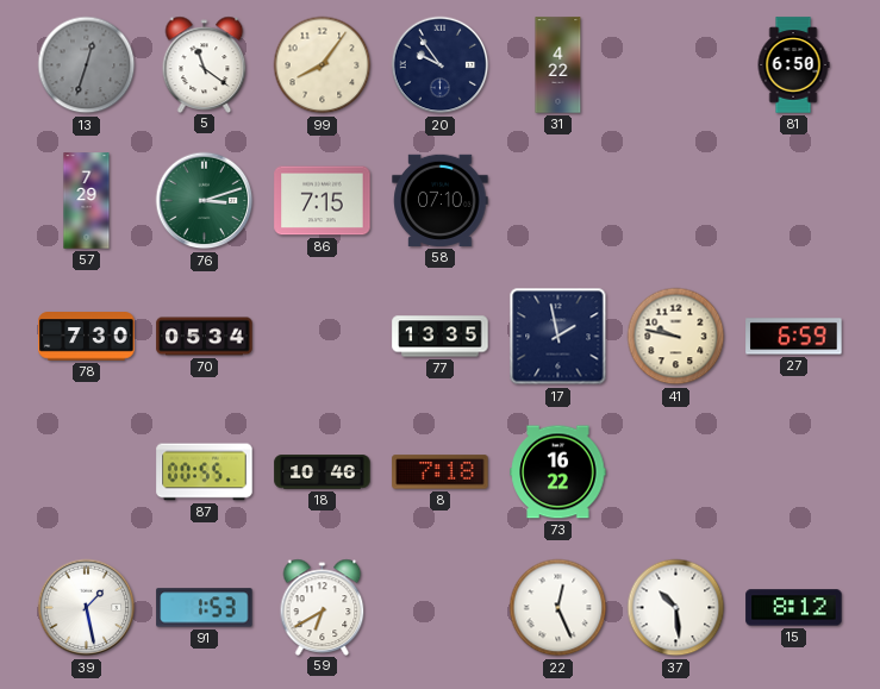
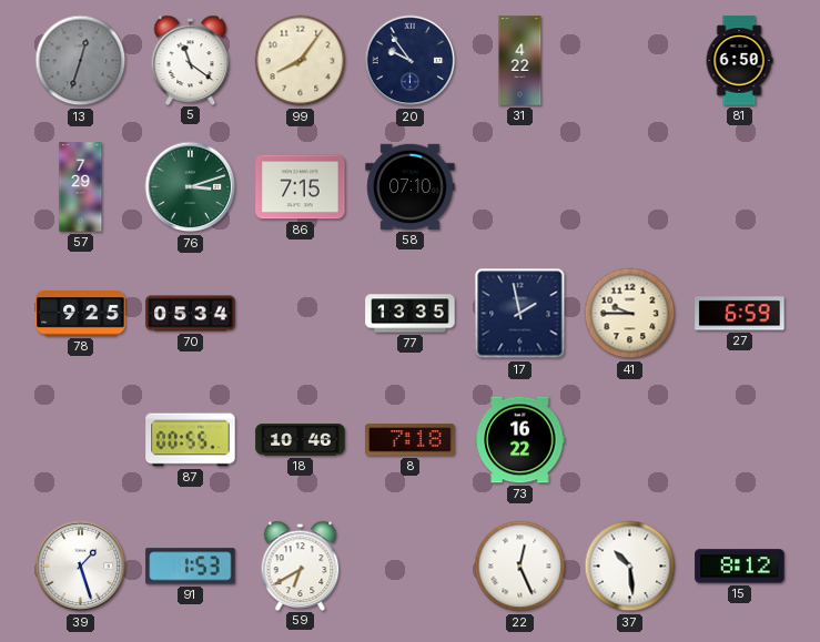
78: 7:30 -> 9:25
41: 9:47 -> 9:45
39: 1:28 -> 1:27
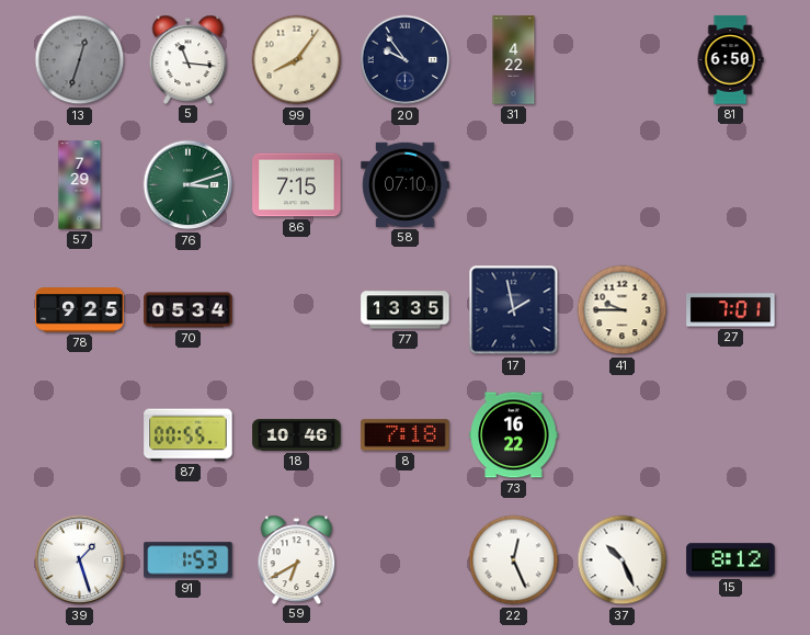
5: 11:21 -> 11:16
27: 6:59 -> 7:01
37: 10:29 -> 10:26
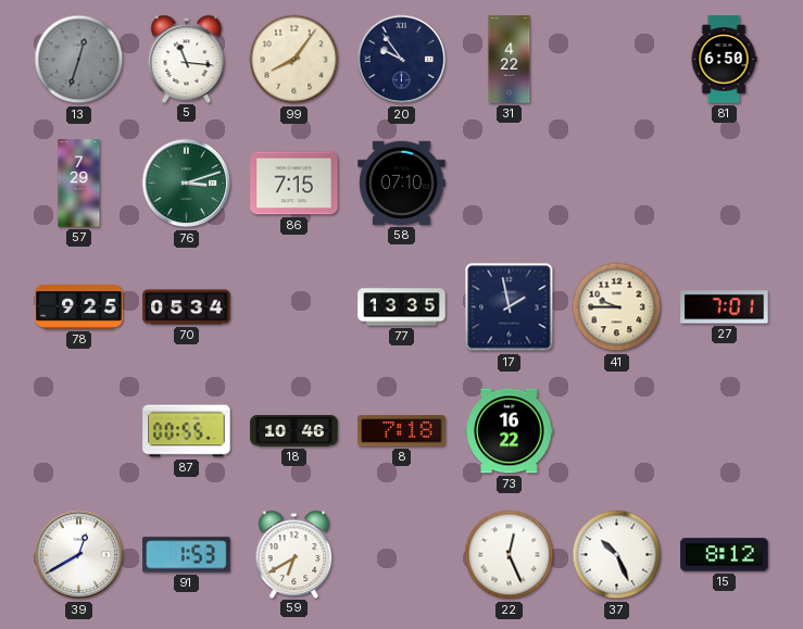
39: 1:27 -> 12:40
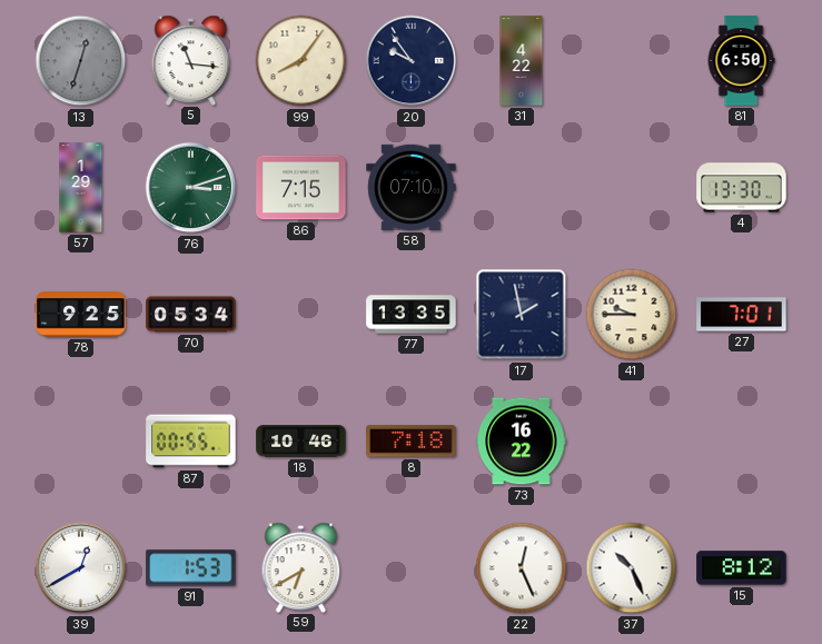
57: 7:29 -> 1:29
4: none -> 13:30
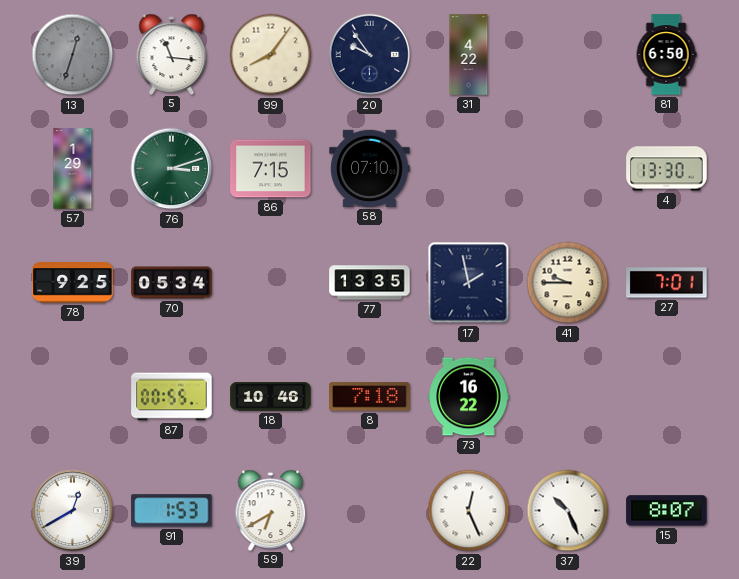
15: 8:12 -> 8:07
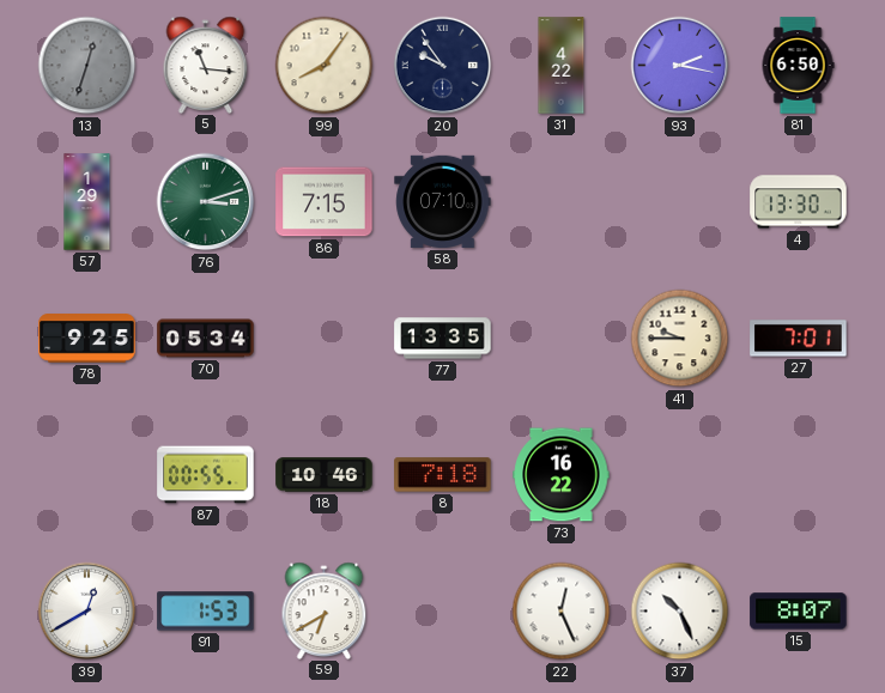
93: none -> 2:17
17: 1:58 -> none
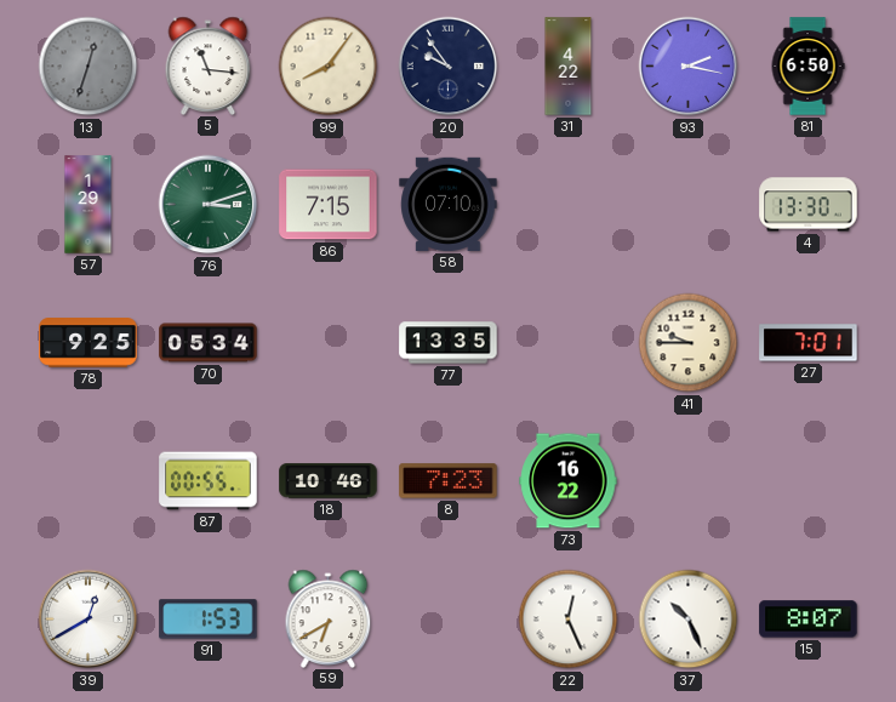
8: 7:18 -> 7:23
